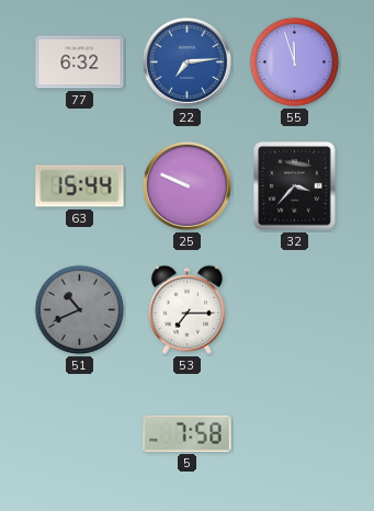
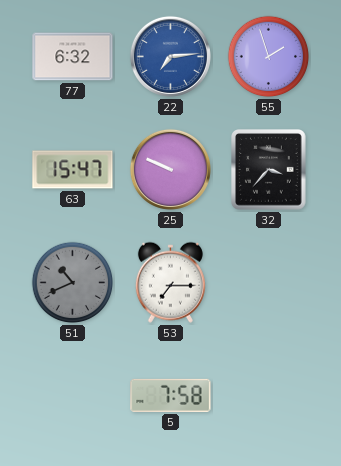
55: 11:57 -> 1:57
63: 15:44 -> 15:47
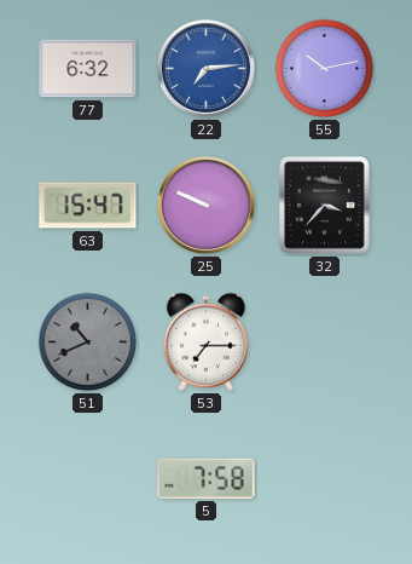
55: 1:57 -> 10:13
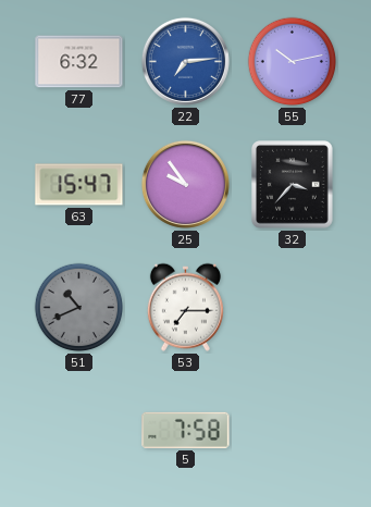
25: 9:49 -> 9:54
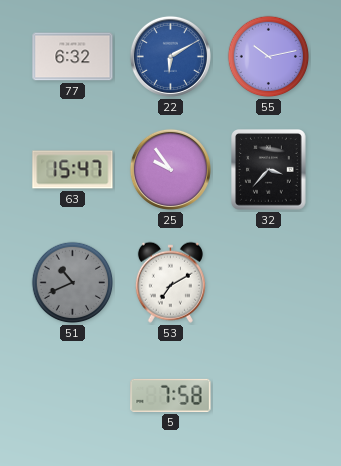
22: 7:14 -> 6:10
53: 7:15 -> 7:10
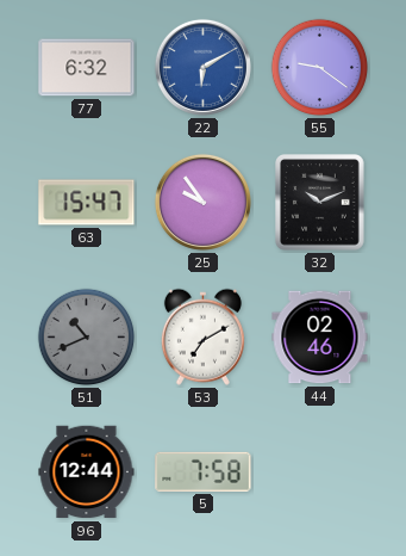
55: 10:13 -> 9:21
32: 3:37 -> 10:11
44: none -> 02:46
96: none -> 12:44
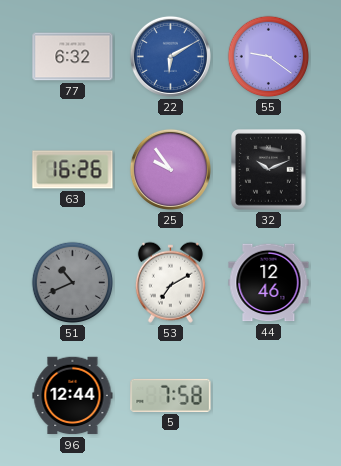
63: 15:47 -> 16:26
44: 02:46 -> 12:46
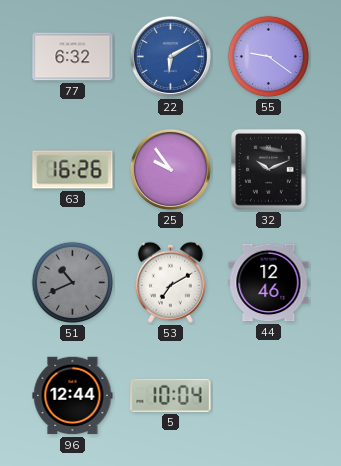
5: 7:58 -> 10:04
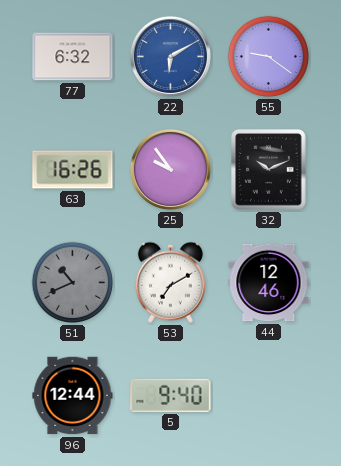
5: 10:04 -> 9:40
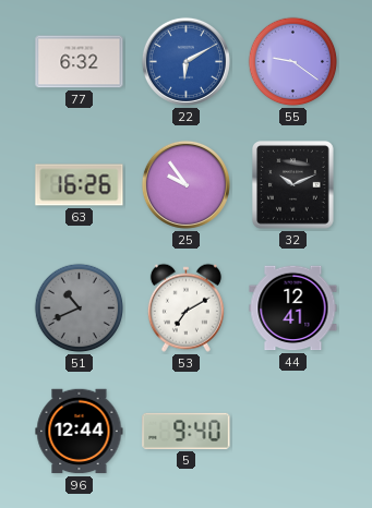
44: 12:46 -> 12:41
